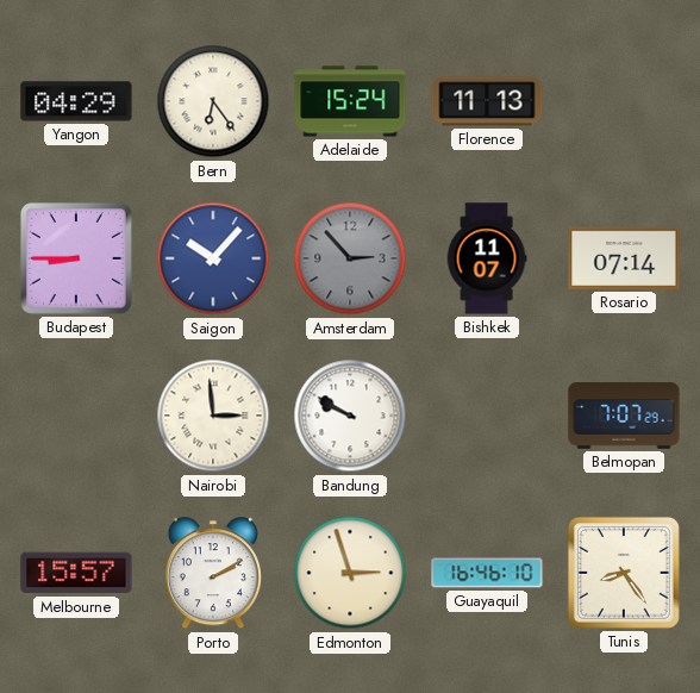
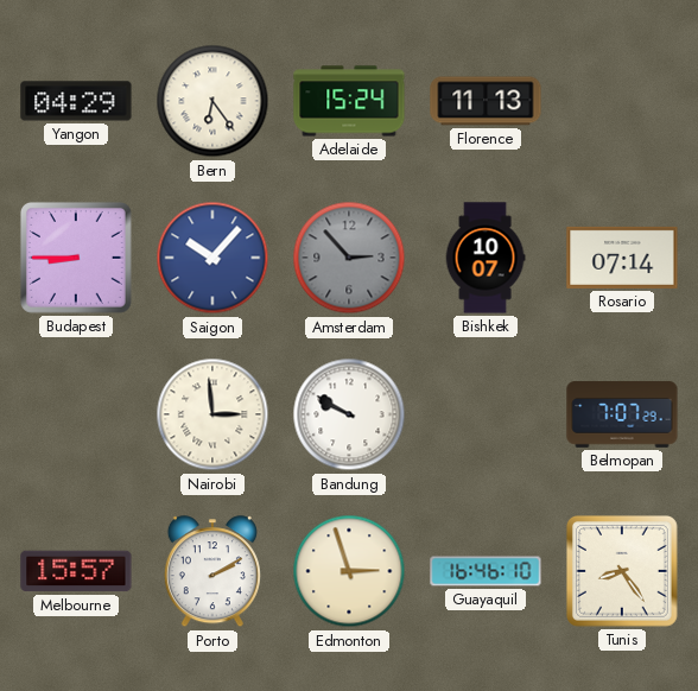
Bishkek: 11:07 -> 10:07
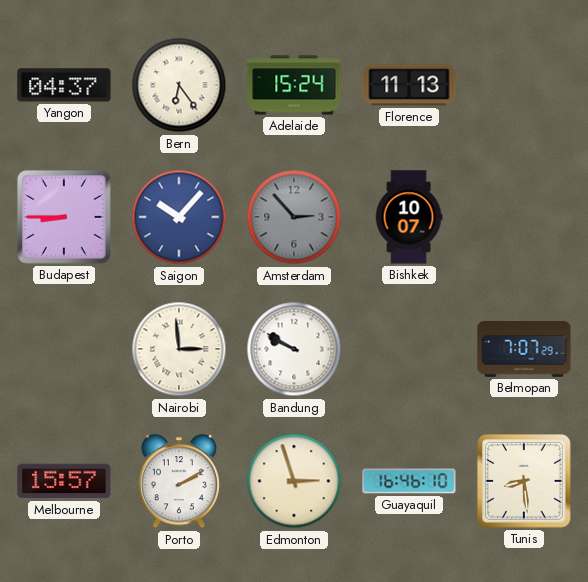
Yangon: 04:29 -> 04:37
Rosario: 07:14 -> none
Tunis: 8:24 -> 8:29
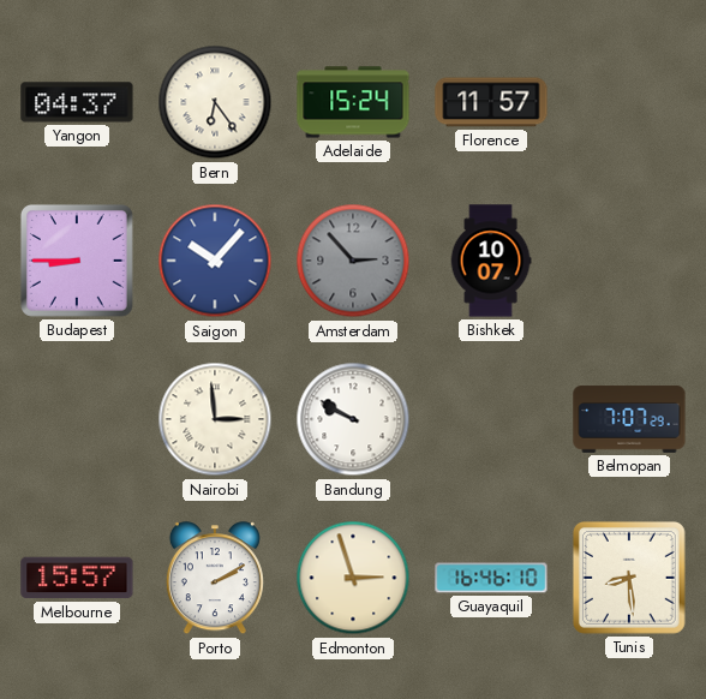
Florence: 11:13 -> 11:57
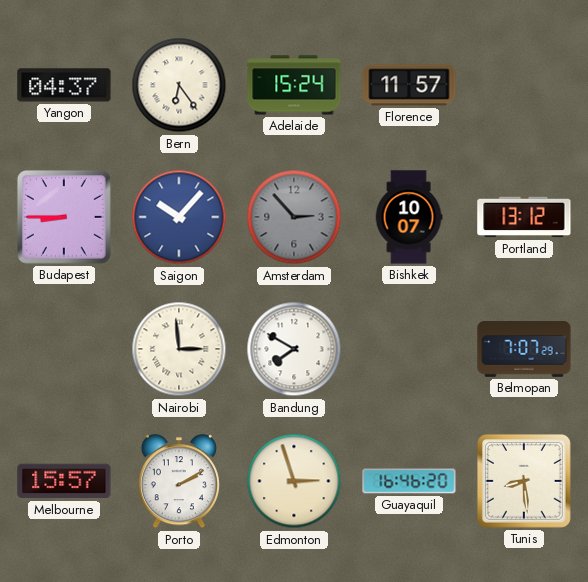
Portland: none -> 13:12
Bandung: 9:50 -> 7:50
Guayaquil: 16:46:10 -> 16:46:20
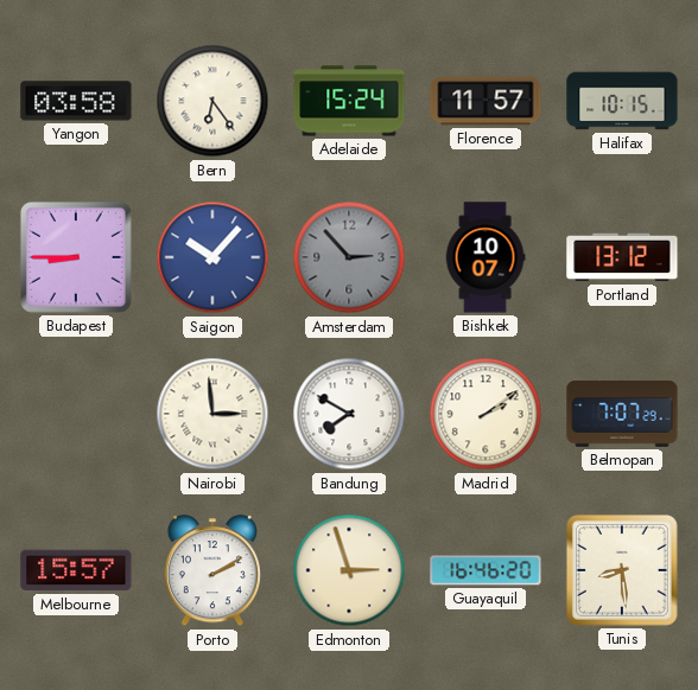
Yangon: 04:37 -> 03:58
Halifax: none -> 10:15
Madrid: none -> 2:09
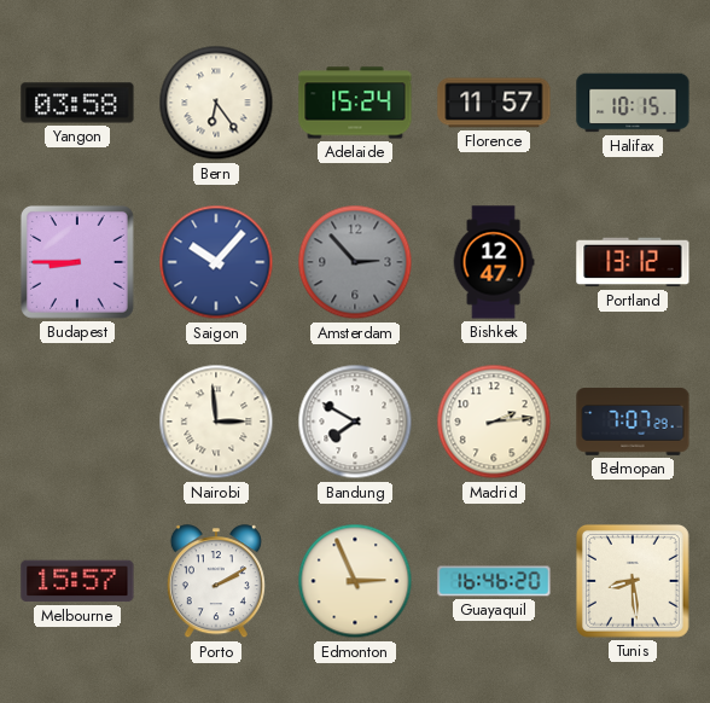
Bishkek: 10:07 -> 12:47
Madrid: 2:09 -> 2:14
Edmonton: 2:57 -> 2:56
